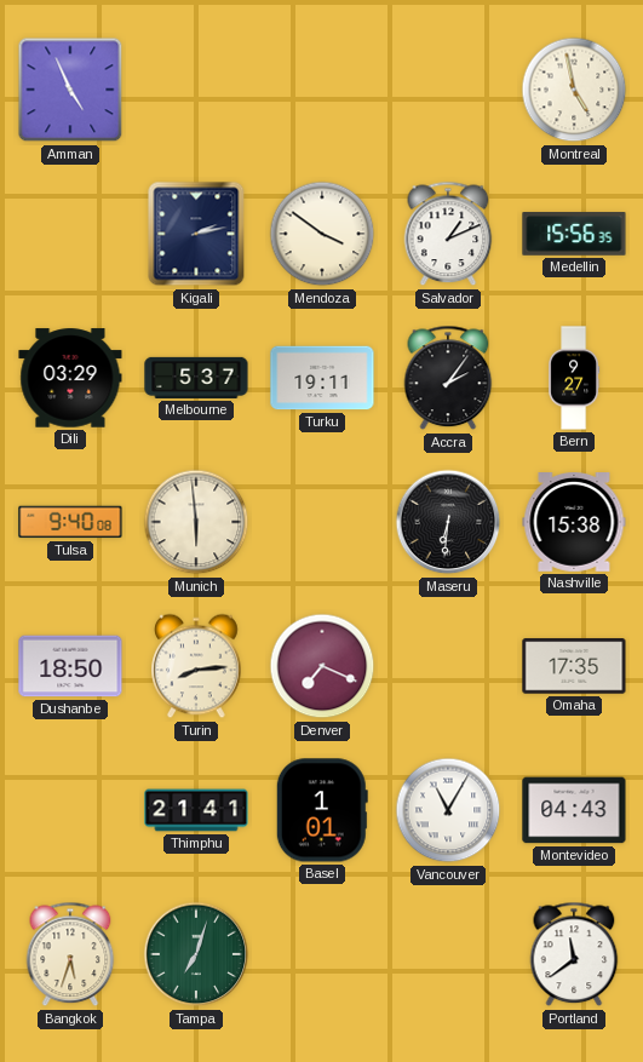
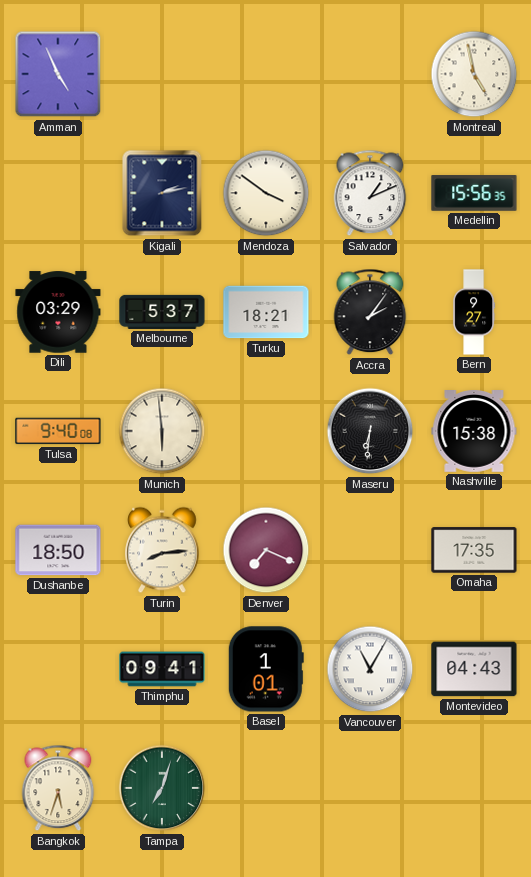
Turku: 19:11 -> 18:21
Thimphu: 21:41 -> 09:41
Portland: 11:39 -> none
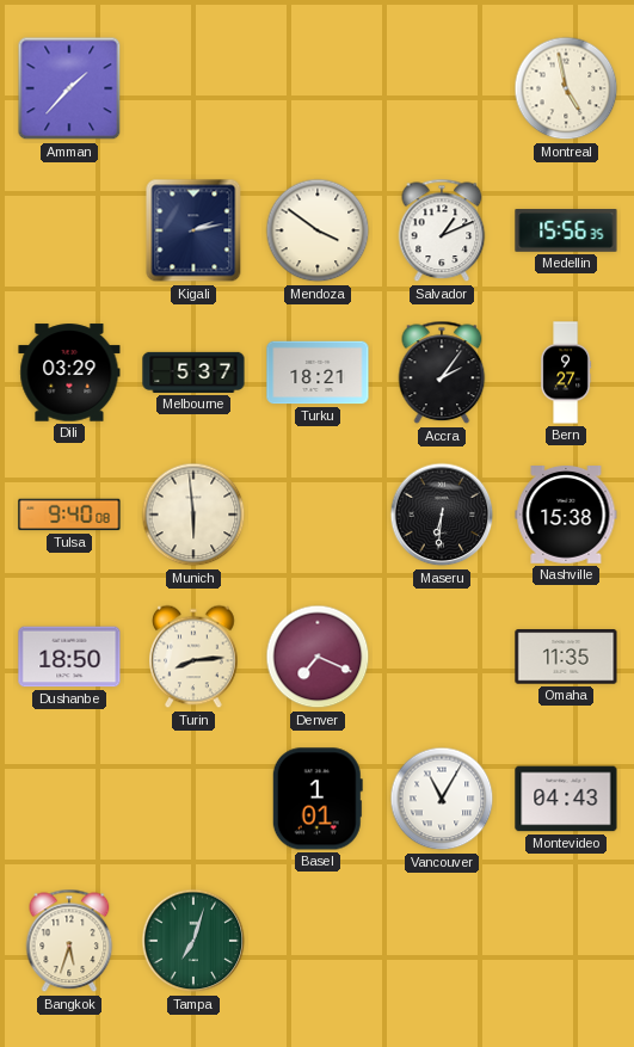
Amman: 4:56 -> 1:37
Omaha: 17:35 -> 11:35
Thimphu: 09:41 -> none
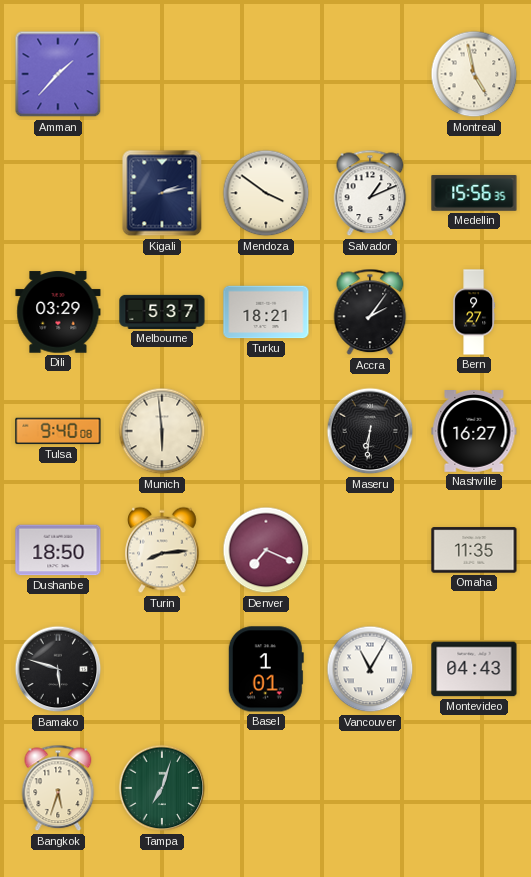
Nashville: 15:38 -> 16:27
Bamako: none -> 5:48
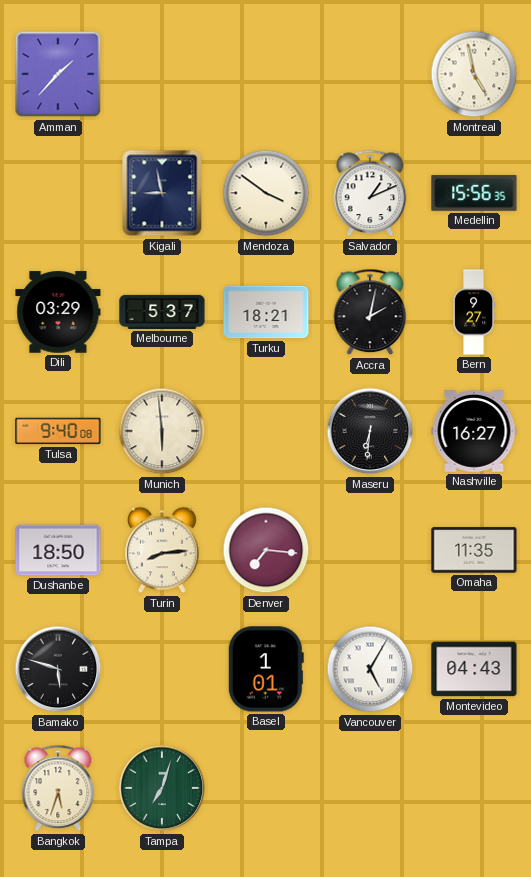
Kigali: 2:13 -> 8:58
Accra: 2:06 -> 2:02
Denver: 7:19 -> 7:16
Vancouver: 11:05 -> 5:05
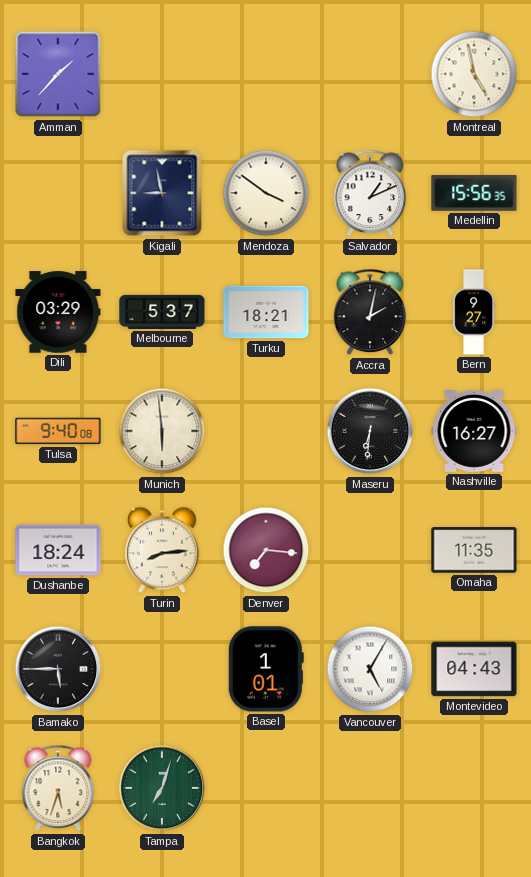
Dushanbe: 18:50 -> 18:24
Bamako: 5:48 -> 5:45
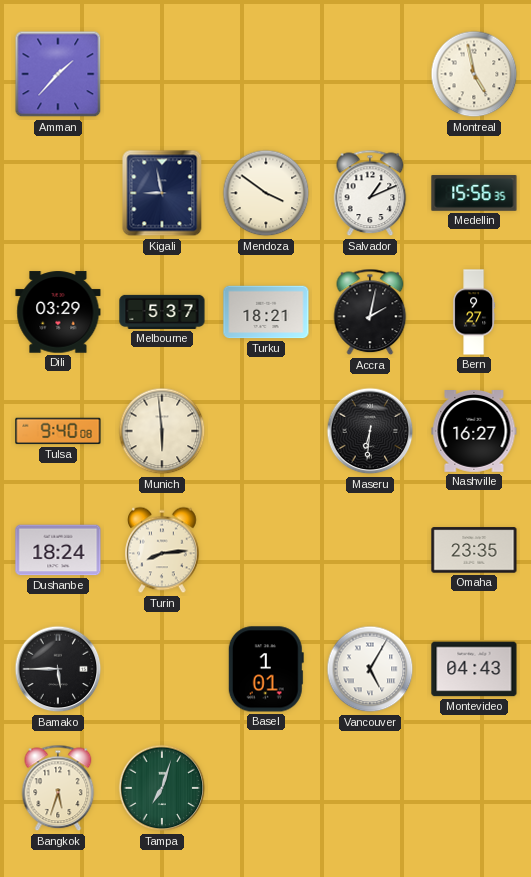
Denver: 7:16 -> none
Omaha: 11:35 -> 23:35
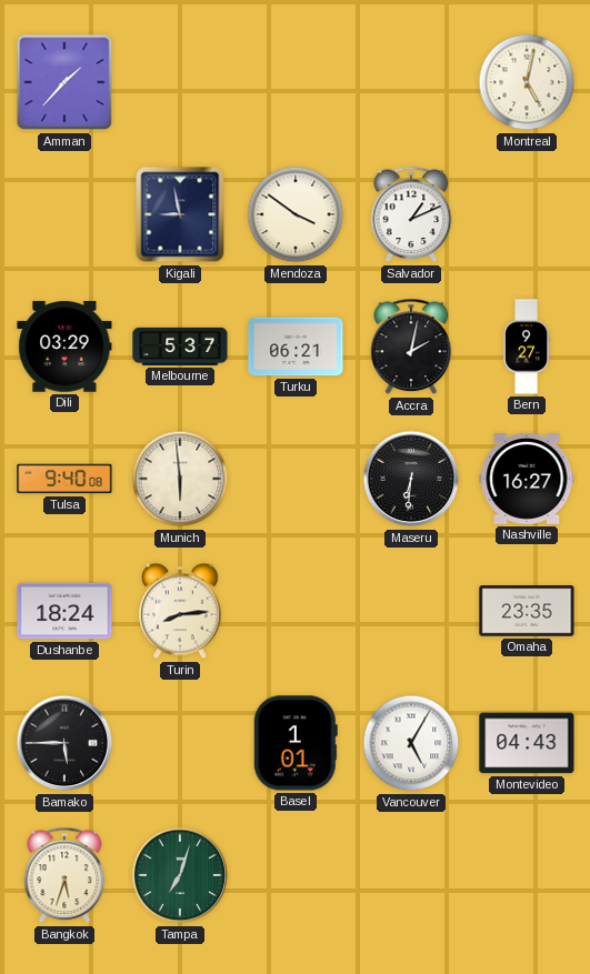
Montreal: 4:58 -> 5:02
Medellin: 15:56 -> none
Turku: 18:21 -> 06:21
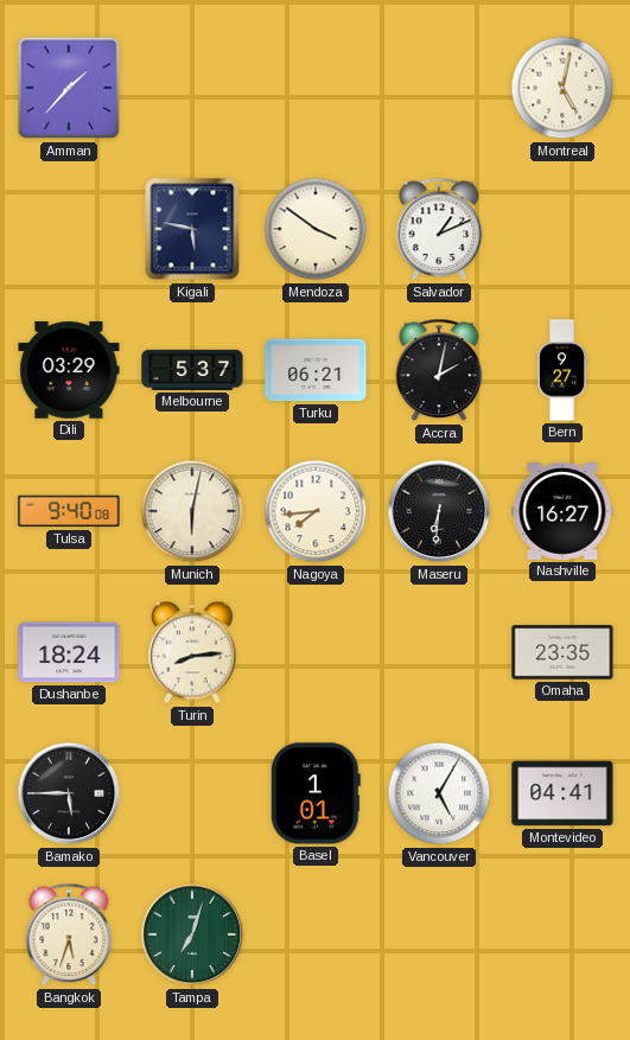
Kigali: 8:58 -> 5:47
Munich: 5:59 -> 6:02
Nagoya: none -> 7:44
Montevideo: 04:43 -> 04:41
